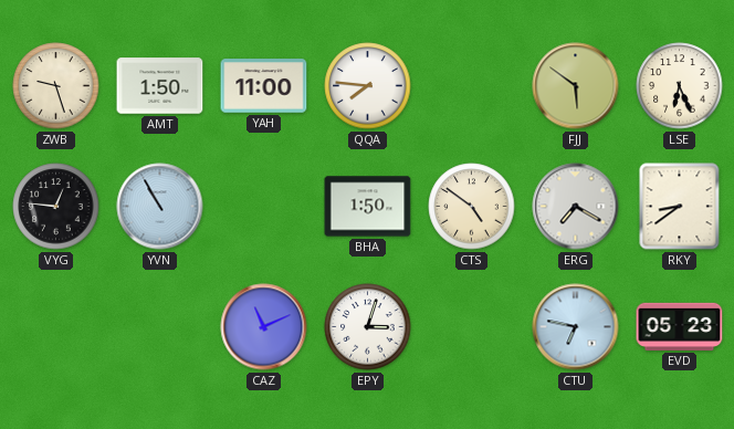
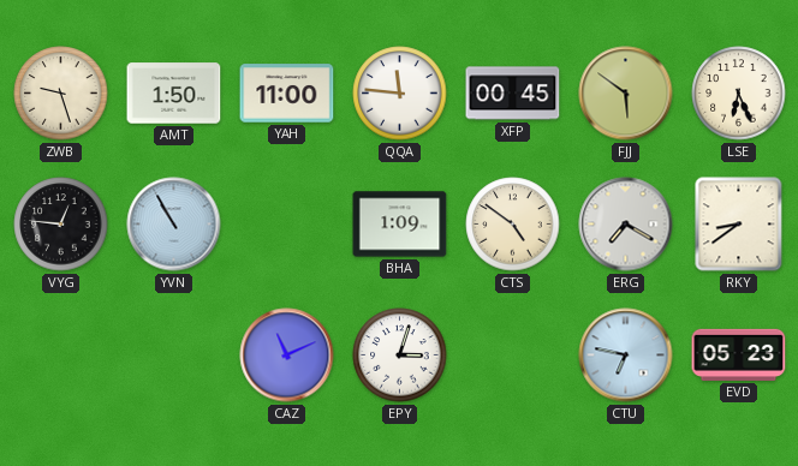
QQA: 7:46 -> 11:46
XFP: none -> 00:45
BHA: 1:50 -> 1:09
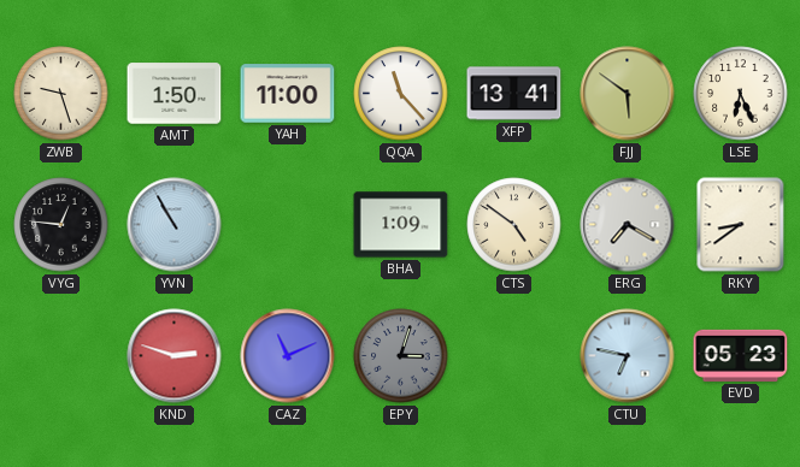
QQA: 11:46 -> 11:23
XFP: 00:45 -> 13:41
KND: none -> 2:48
EPY dial: white -> grey
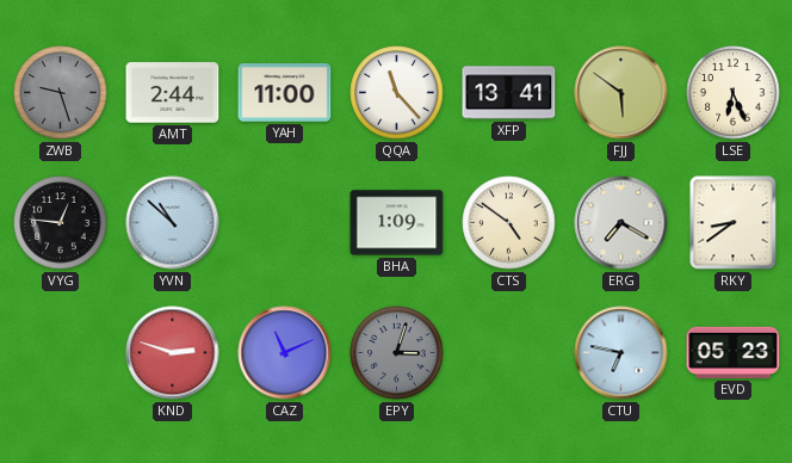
ZWB dial: cream -> grey
AMT: 1:50 -> 2:44
YVN: 10:55 -> 10:52
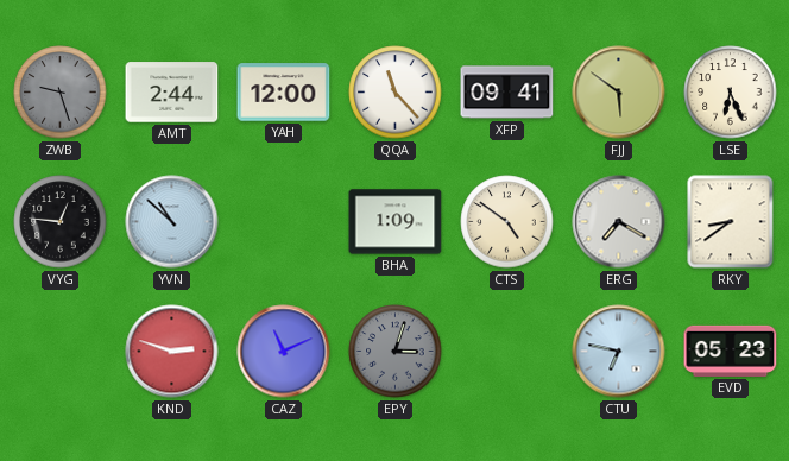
YAH: 11:00 -> 12:00
XFP: 13:41 -> 09:41
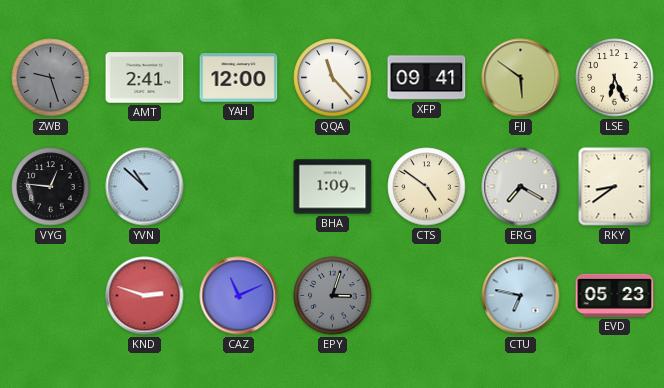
AMT: 2:44 -> 2:41
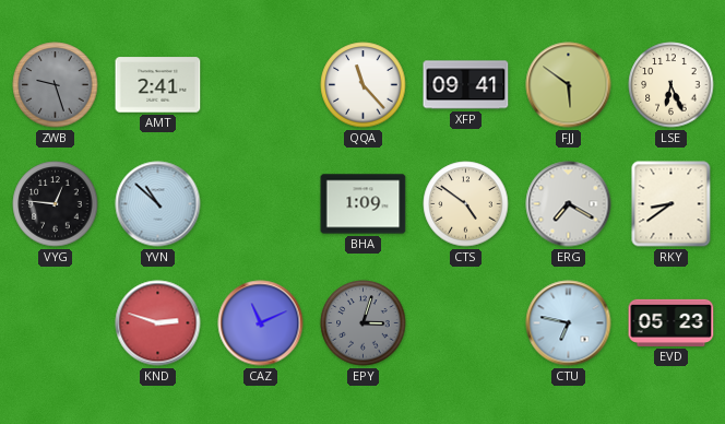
YAH: 12:00 -> none
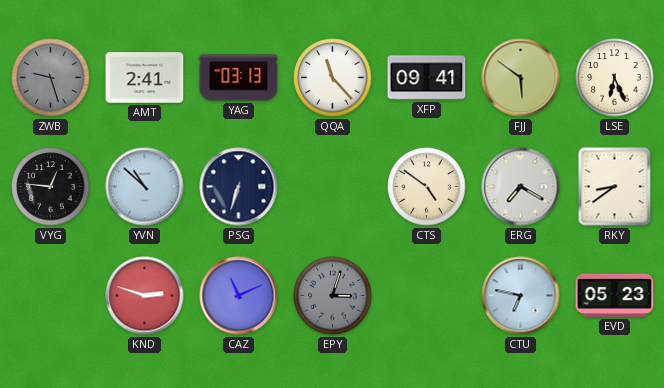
YAG: none -> 03:13
PSG: none -> 6:33
BHA: 1:09 -> none
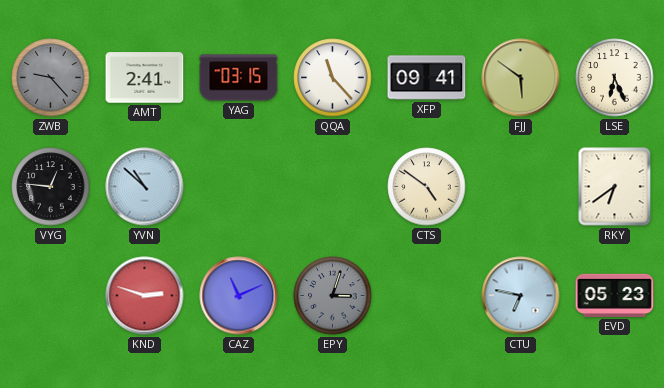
ZWB: 9:27 -> 9:23
YAG: 03:13 -> 03:15
PSG: 6:33 -> none
ERG: 7:20 -> none
RKY: 8:39 -> 6:39
